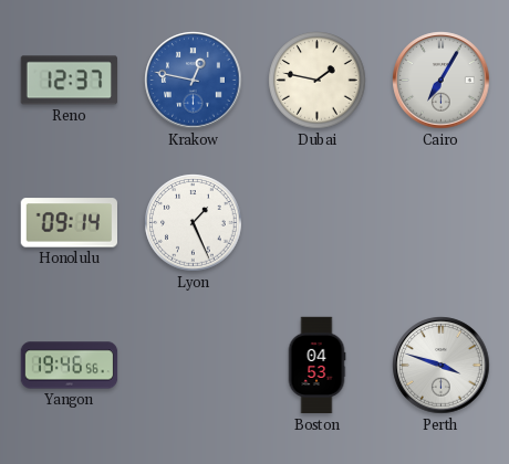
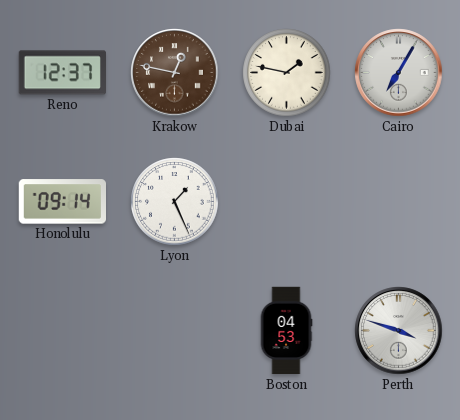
Krakow dial: blue -> brown
Yangon: 19:46 -> none
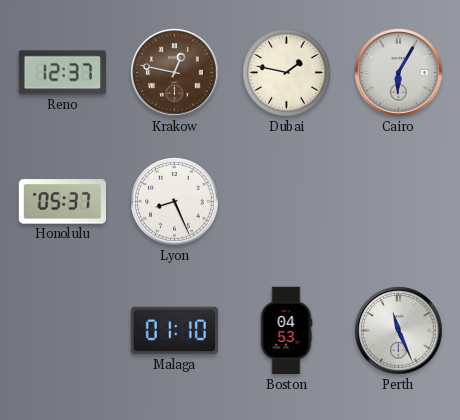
Cairo: 7:05 -> 6:05
Honolulu: 09:14 -> 05:37
Lyon: 1:26 -> 8:26
Malaga: none -> 01:10
Perth: 3:48 -> 11:26
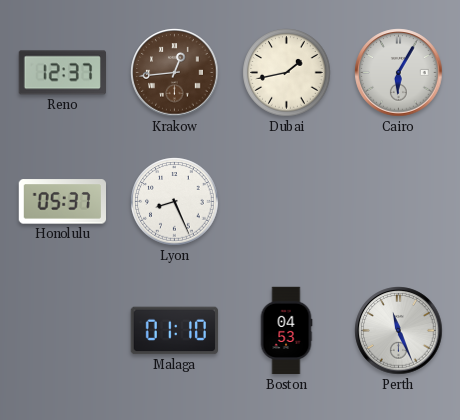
Krakow: 12:47 -> 12:44
Dubai: 1:47 -> 1:43
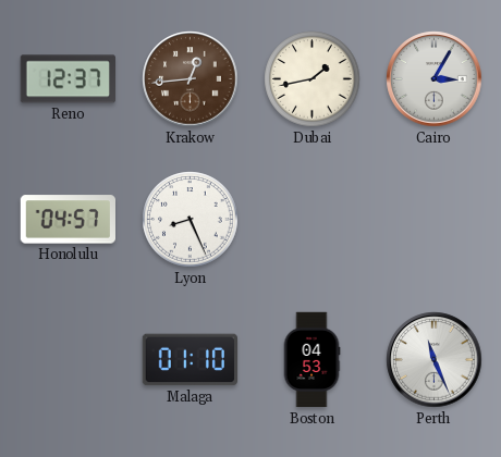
Cairo: 6:05 -> 3:05
Honolulu: 05:37 -> 04:57
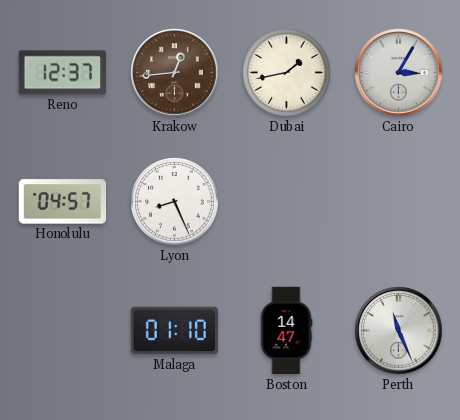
Boston: 04:53 -> 14:47
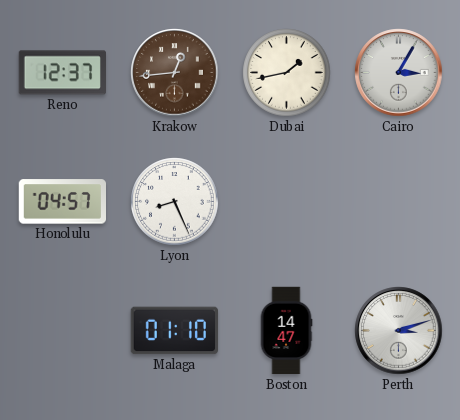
Perth: 11:26 -> 3:12
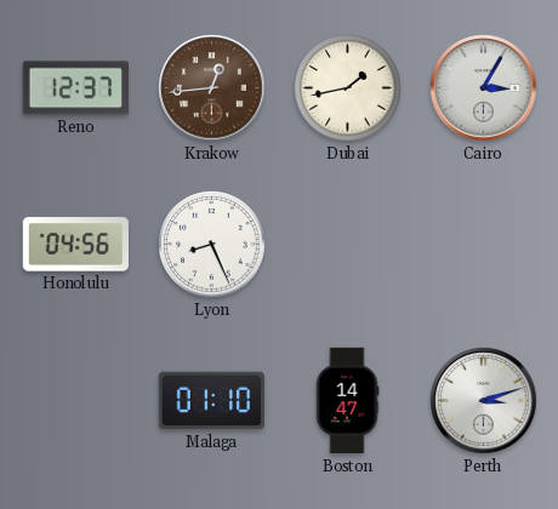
Honolulu: 04:57 -> 04:56
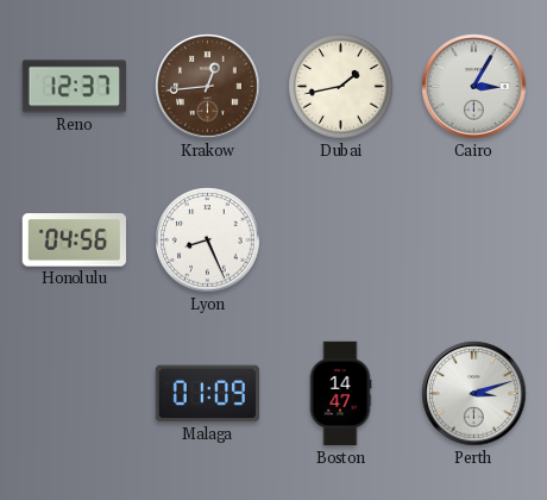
Malaga: 01:10 -> 01:09
